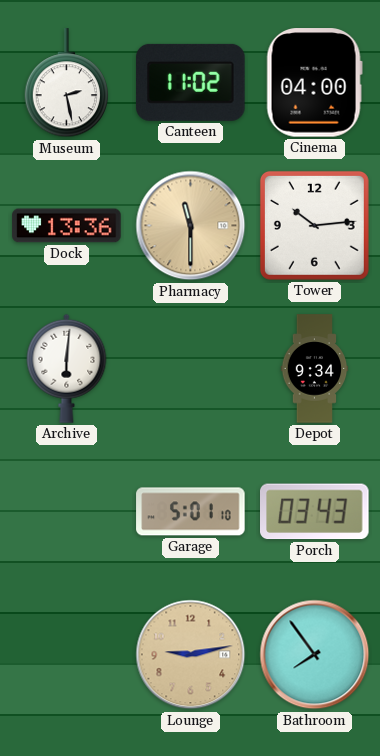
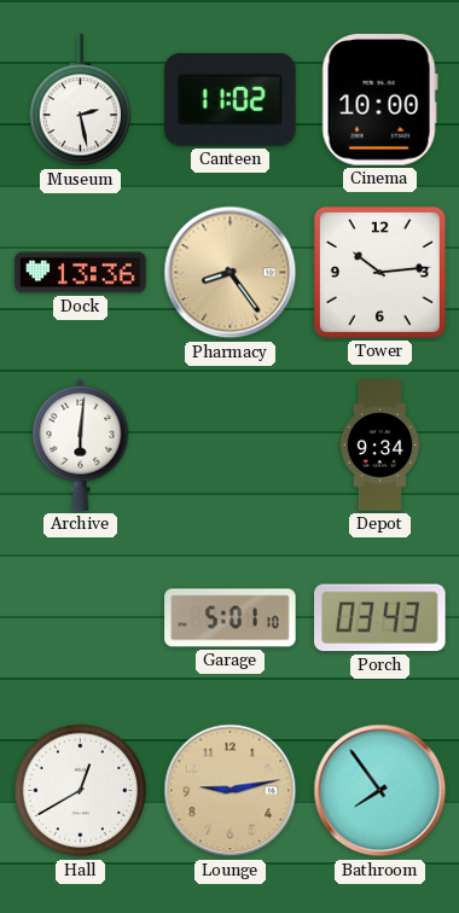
Cinema: 04:00 -> 10:00
Pharmacy: 11:30 -> 8:24
Hall: none -> 12:40
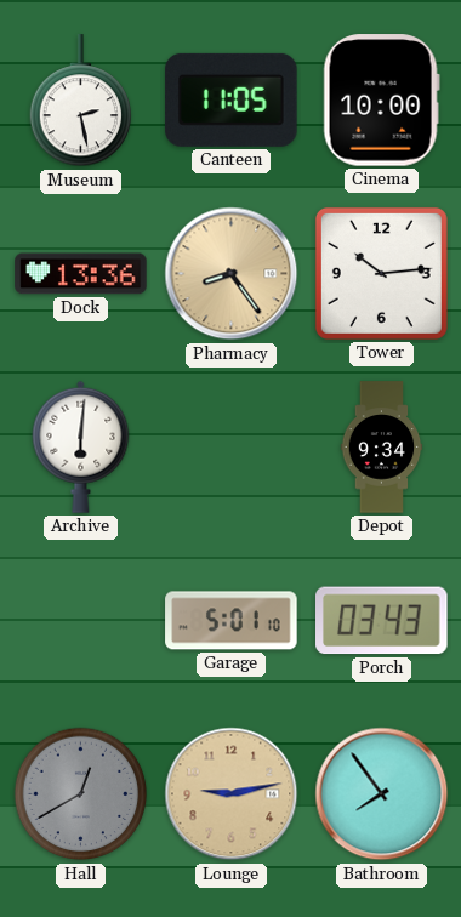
Canteen: 11:02 -> 11:05
Hall dial: white -> grey
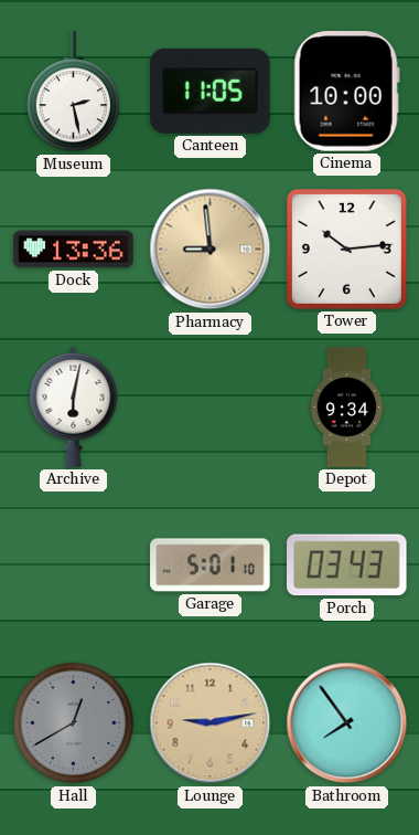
Pharmacy: 8:24 -> 8:59
Archive: 6:01 -> 6:02
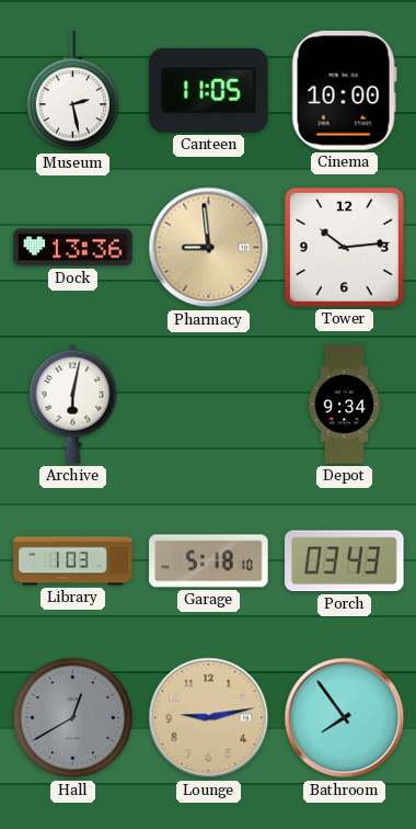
Library: none -> 1:03
Garage: 5:01 -> 5:18
